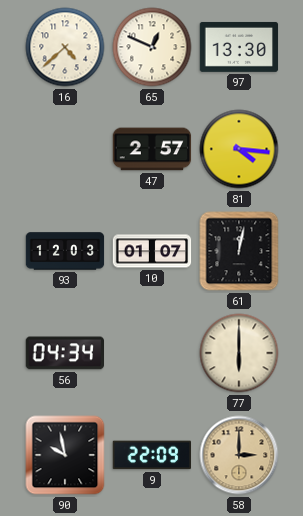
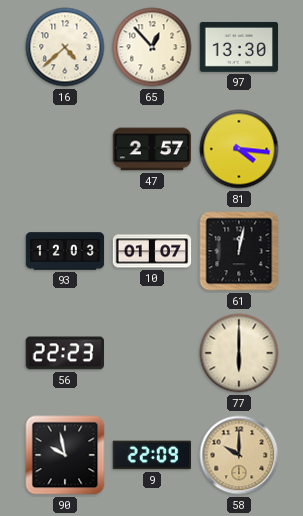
65: 12:49 -> 12:53
56: 04:34 -> 22:23
58: 3:00 -> 10:00
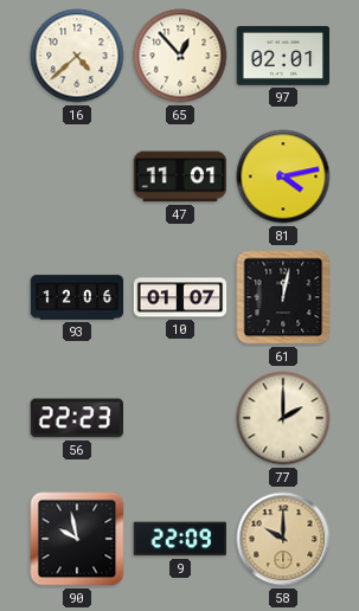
97: 13:30 -> 02:01
47: 2:57 -> 11:01
81: 4:16 -> 4:13
93: 12:03 -> 12:06
77: 6:00 -> 2:00
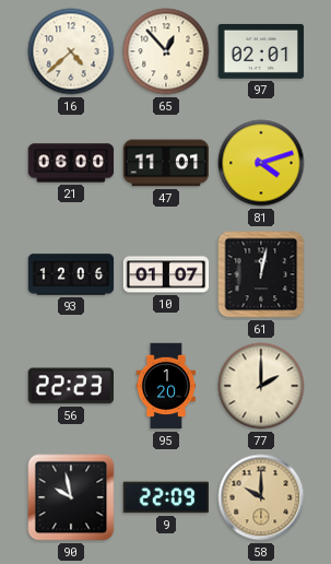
21: none -> 06:00
81: 4:13 -> 4:12
95: none -> 1:20
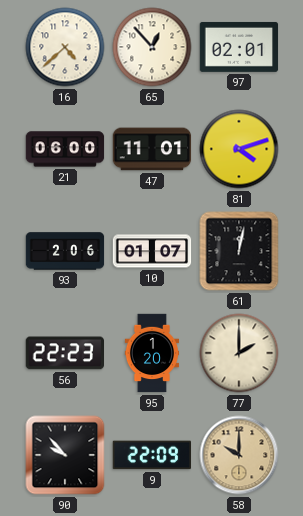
93: 12:06 -> 2:06
90: 9:58 -> 9:53
